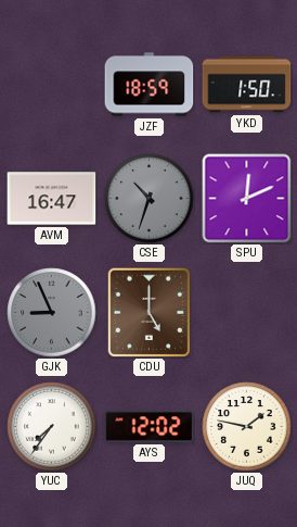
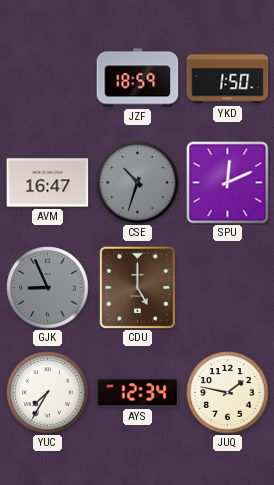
YUC: 7:36 -> 7:35
AYS: 12:02 -> 12:34
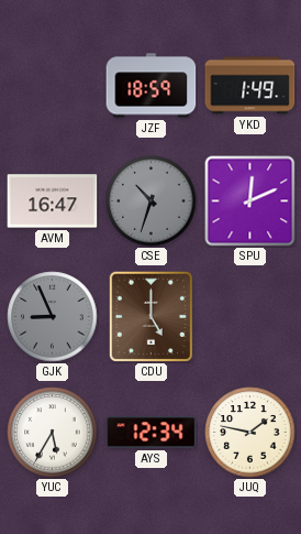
YKD: 1:50 -> 1:49
YUC: 7:35 -> 5:35
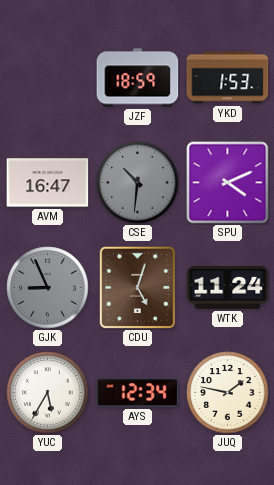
YKD: 1:49 -> 1:53
CSE: 10:33 -> 10:31
SPU: 12:11 -> 4:11
CDU: 5:00 -> 5:03
WTK: none -> 11:24
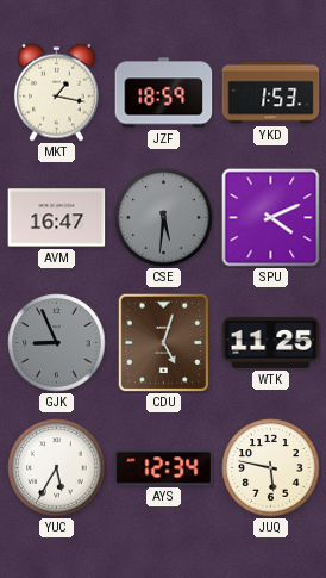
MKT: none -> 1:17
CSE: 10:31 -> 5:31
WTK: 11:24 -> 11:25
JUQ: 1:47 -> 5:47
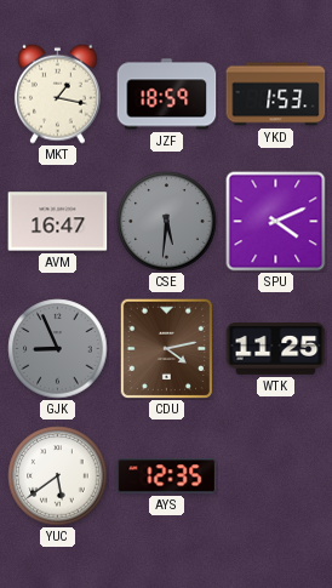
CDU: 5:03 -> 4:13
YUC: 5:35 -> 5:39
AYS: 12:34 -> 12:35
JUQ: 5:47 -> none
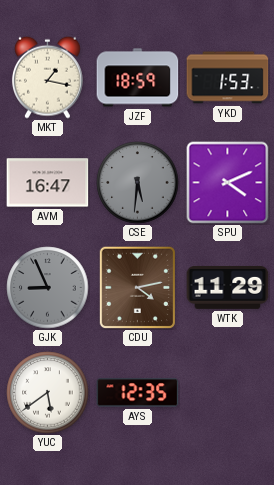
WTK: 11:25 -> 11:29
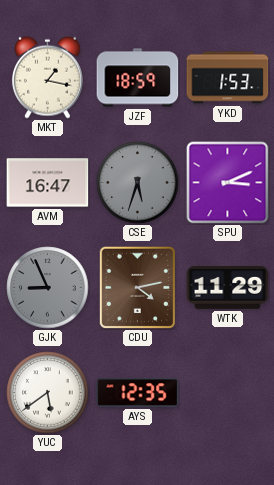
CSE: 5:31 -> 5:33
SPU: 4:11 -> 3:11
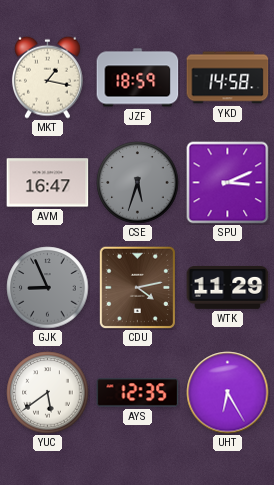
YKD: 1:53 -> 14:58
UHT: none -> 6:25
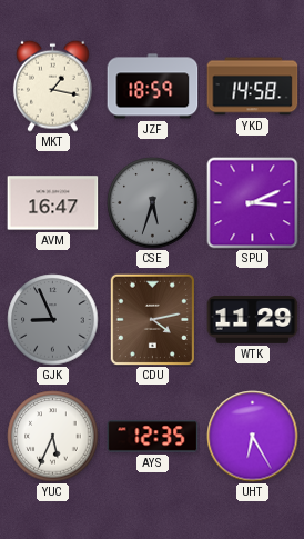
YUC: 5:39 -> 5:34
